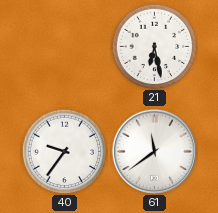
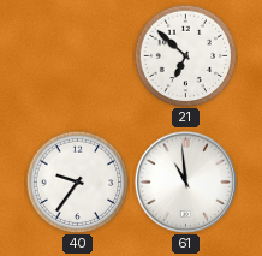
21: 6:28 -> 6:52
61: 11:39 -> 10:59
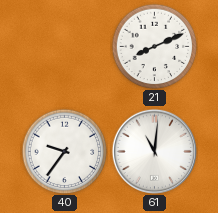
21: 6:52 -> 8:11
61: 10:59 -> 11:01
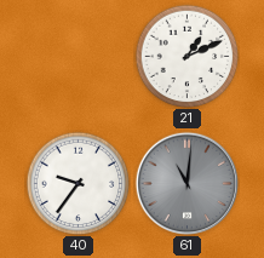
21: 8:11 -> 1:11
61 dial: white -> grey
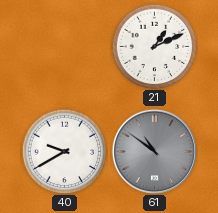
40: 9:36 -> 9:40
61: 11:01 -> 10:51
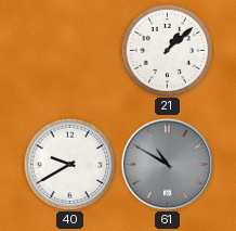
21: 1:11 -> 1:08
61: 10:51 -> 10:50
